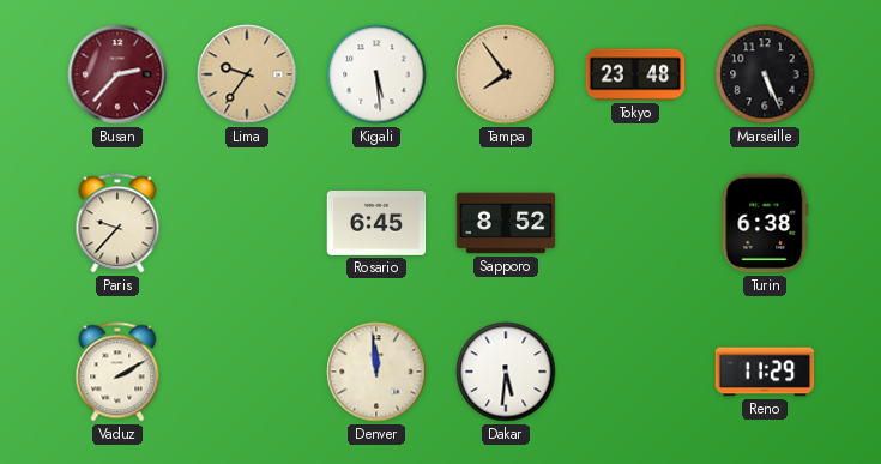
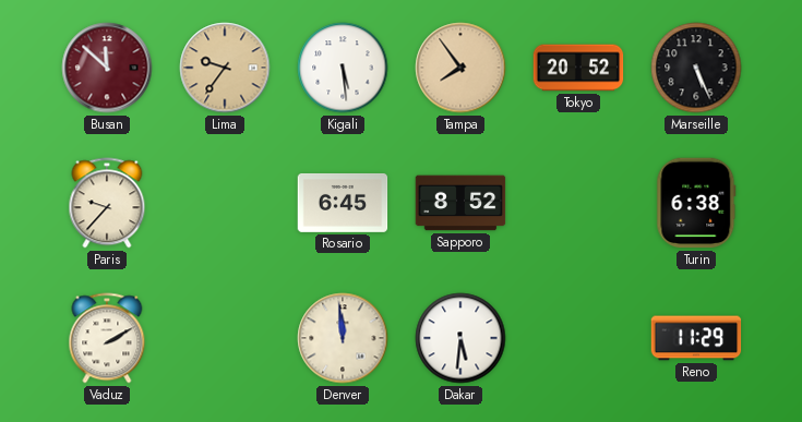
Busan: 2:37 -> 11:52
Tokyo: 23:48 -> 20:52
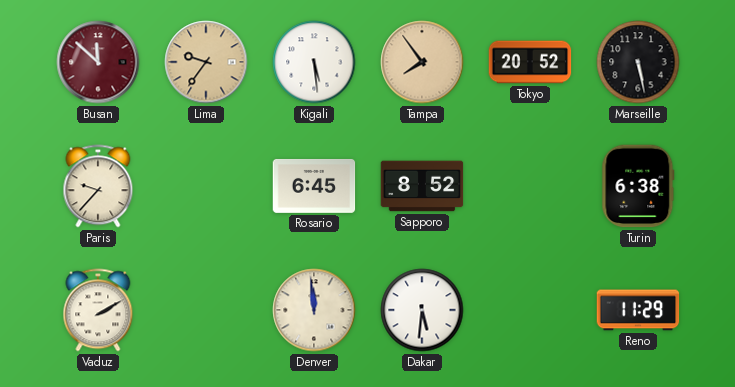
Marseille: 5:26 -> 5:28
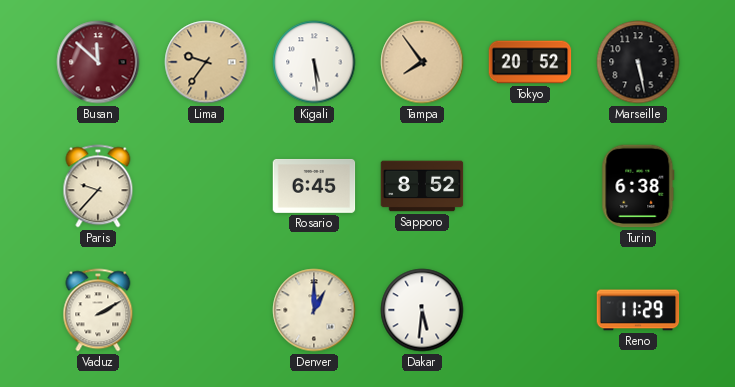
Denver: 11:59 -> 1:00
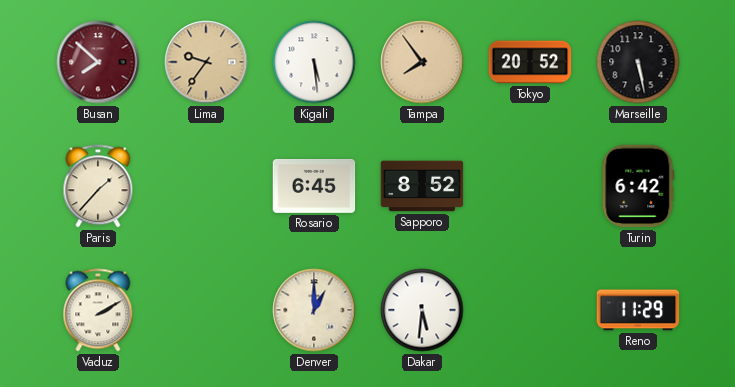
Busan: 11:52 -> 7:52
Paris: 9:37 -> 1:37
Turin: 6:38 -> 6:42
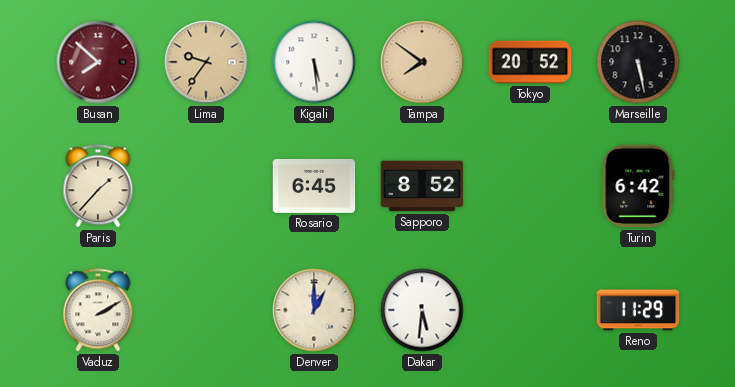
Tampa: 7:54 -> 7:51
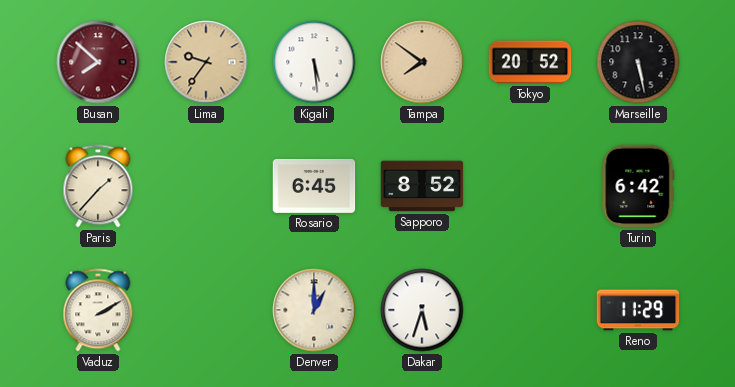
Dakar: 5:31 -> 5:33
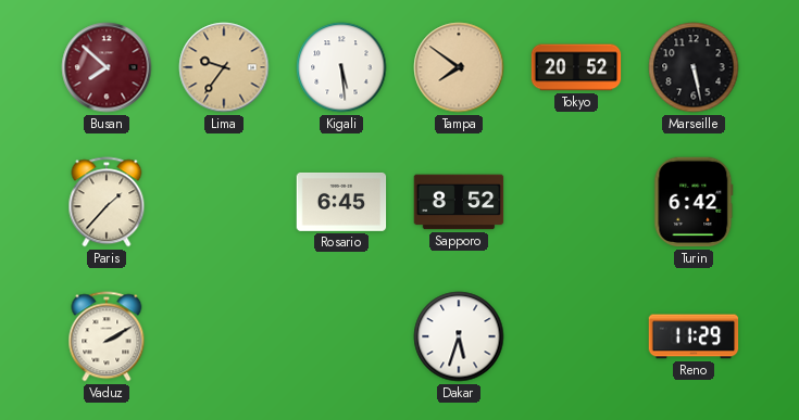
Denver: 1:00 -> none
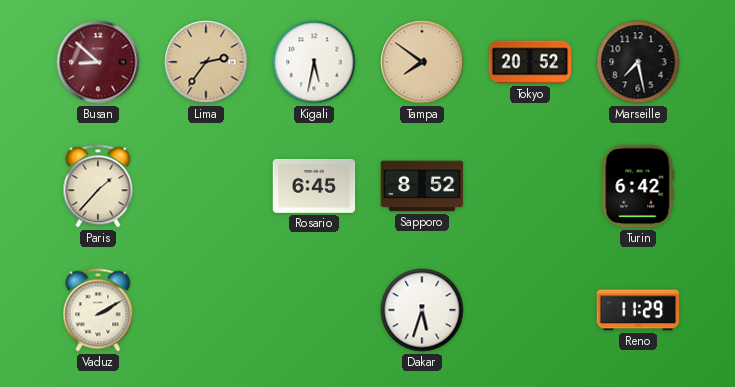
Busan: 7:52 -> 8:52
Lima: 9:36 -> 2:36
Kigali: 5:29 -> 5:32
Marseille: 5:28 -> 7:28
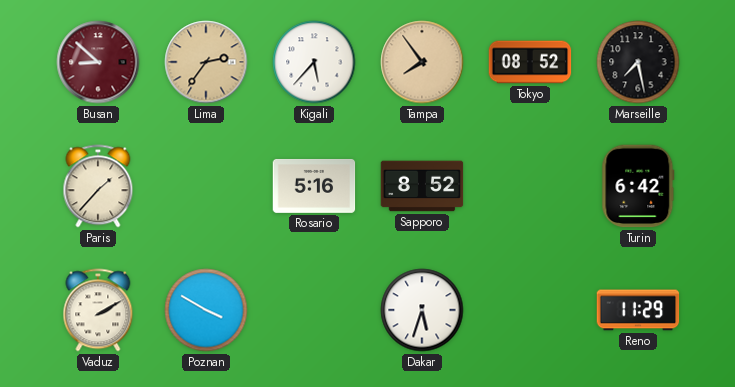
Kigali: 5:32 -> 5:37
Tampa: 7:51 -> 7:54
Tokyo: 20:52 -> 08:52
Rosario: 6:45 -> 5:16
Poznan: none -> 3:50
